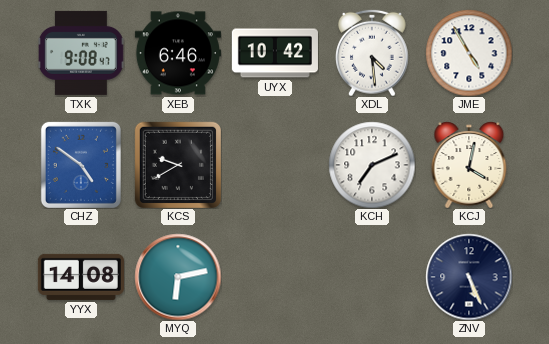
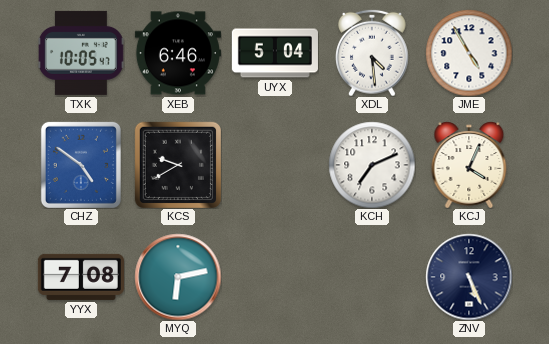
TXK: 9:08 -> 10:05
UYX: 10:42 -> 5:04
KCJ: 4:02 -> 4:04
YYX: 14:08 -> 7:08
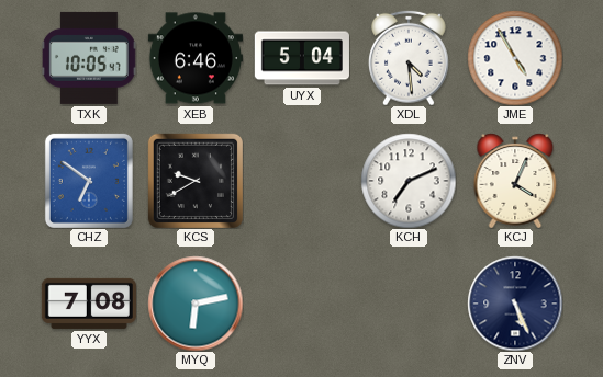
CHZ: 4:51 -> 6:51
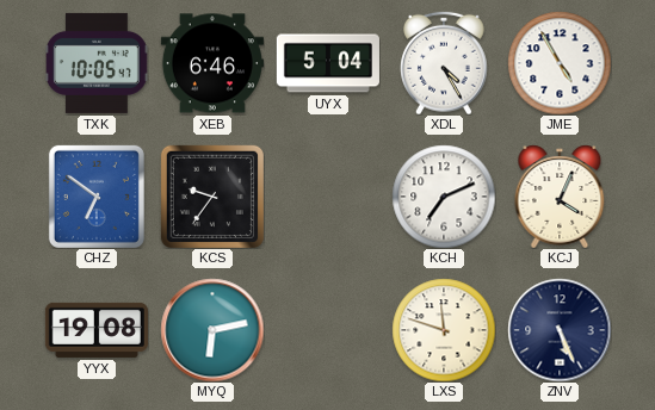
XDL: 4:29 -> 4:25
KCS: 9:40 -> 9:36
YYX: 7:08 -> 19:08
LXS: none -> 11:48
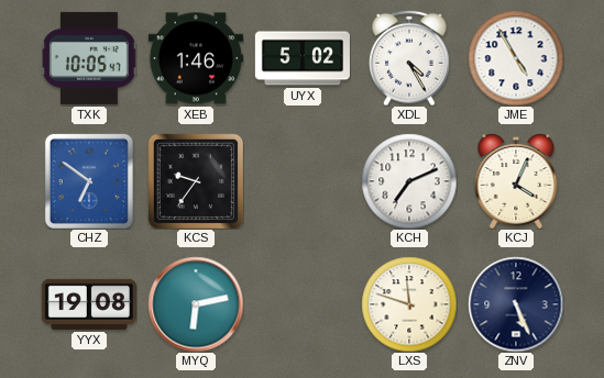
XEB: 6:46 -> 1:46
UYX: 5:04 -> 5:02
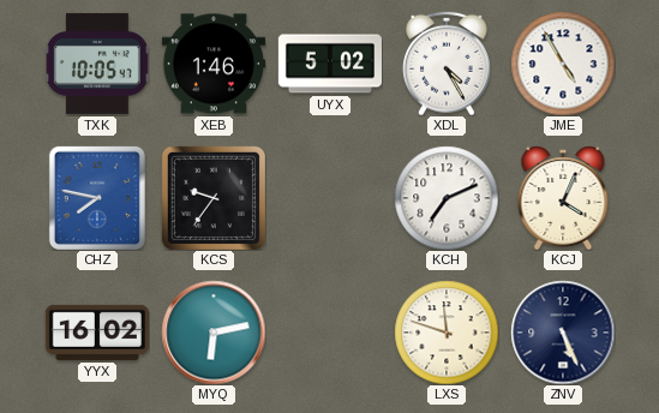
CHZ: 6:51 -> 7:47
YYX: 19:08 -> 16:02
